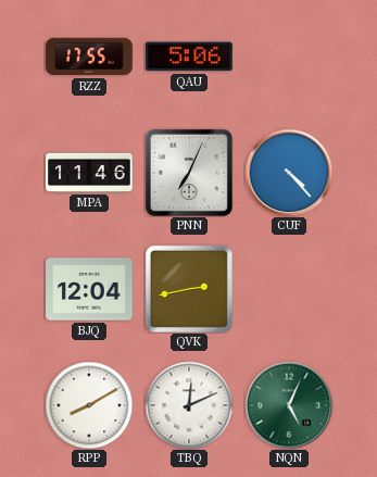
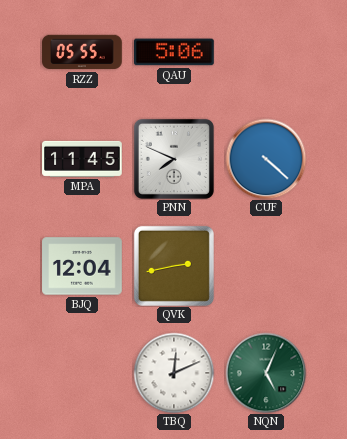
RZZ: 17:55 -> 05:55
MPA: 11:46 -> 11:45
PNN: 7:04 -> 7:49
CUF: 4:23 -> 4:22
RPP: 8:10 -> none
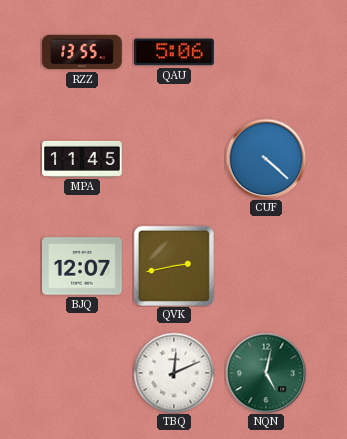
RZZ: 05:55 -> 13:55
PNN: 7:49 -> none
BJQ: 12:04 -> 12:07
NQN: 5:04 -> 5:02
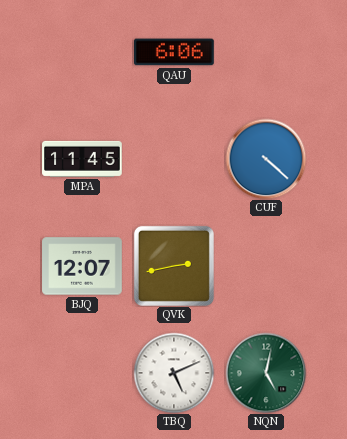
RZZ: 13:55 -> none
QAU: 5:06 -> 6:06
TBQ: 12:11 -> 5:11
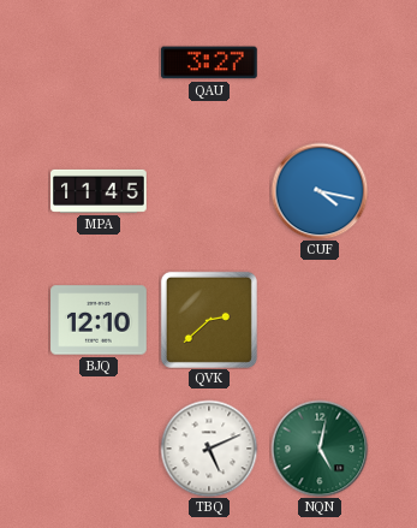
QAU: 6:06 -> 3:27
CUF: 4:22 -> 4:17
BJQ: 12:07 -> 12:10
QVK: 2:43 -> 2:38
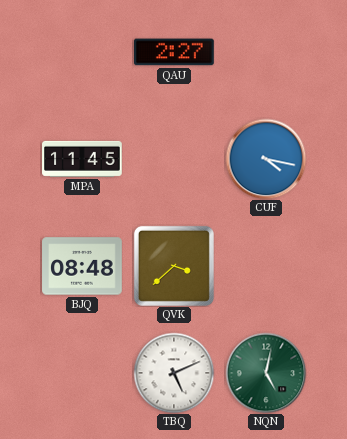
QAU: 3:27 -> 2:27
BJQ: 12:10 -> 08:48
QVK: 2:38 -> 3:38
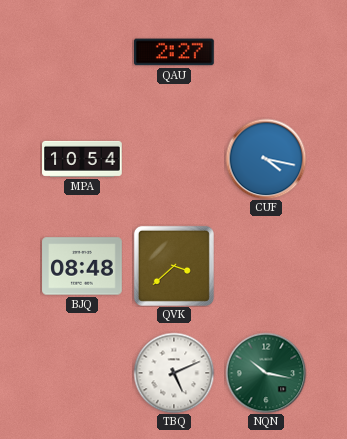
MPA: 11:45 -> 10:54
NQN: 5:02 -> 10:17
